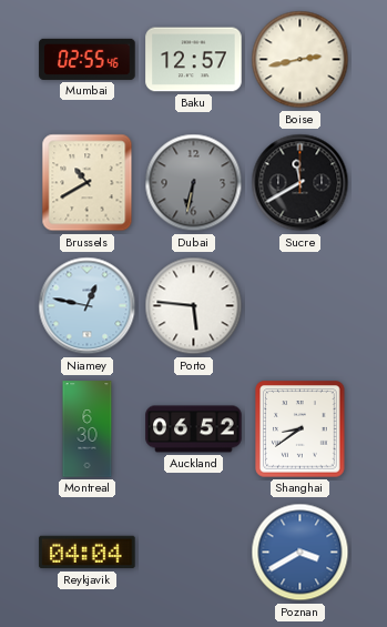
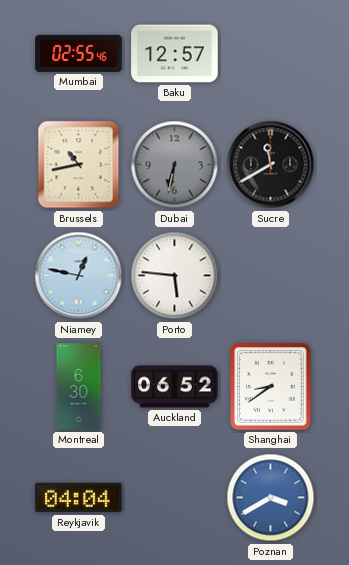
Boise: 2:43 -> none
Brussels: 10:40 -> 10:43
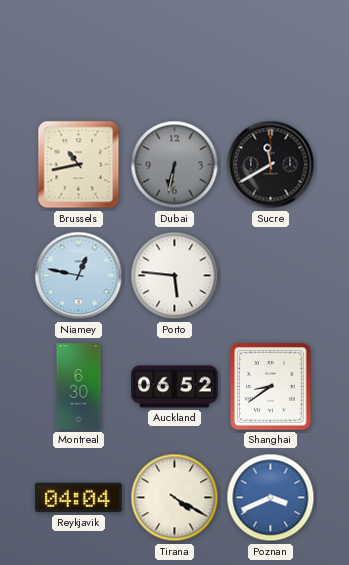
Mumbai: 02:55 -> none
Baku: 12:57 -> none
Tirana: none -> 4:20
Poznan: 3:40 -> 3:41
